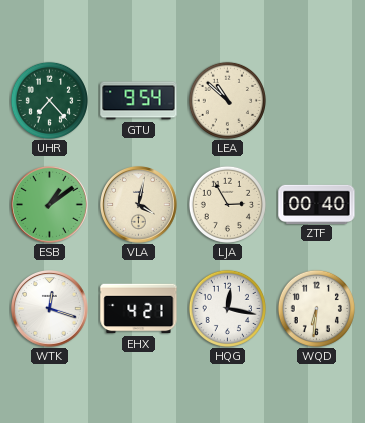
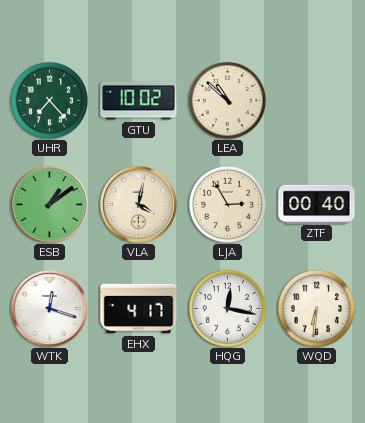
GTU: 9:54 -> 10:02
EHX: 4:21 -> 4:17
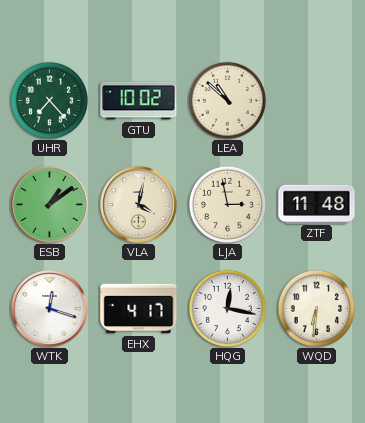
LJA: 2:55 -> 2:58
ZTF: 00:40 -> 11:48
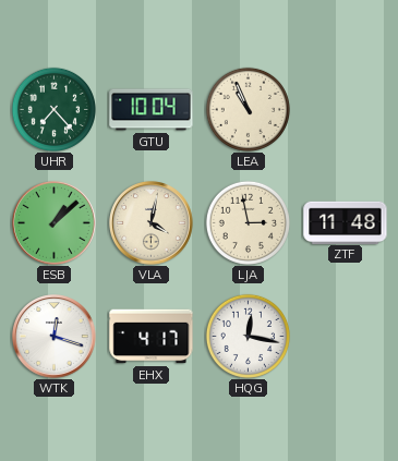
GTU: 10:02 -> 10:04
LEA: 10:52 -> 10:56
ESB: 1:09 -> 1:08
WQD: 6:31 -> none
